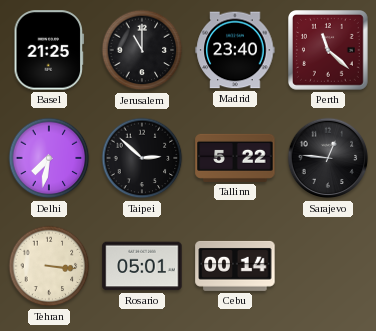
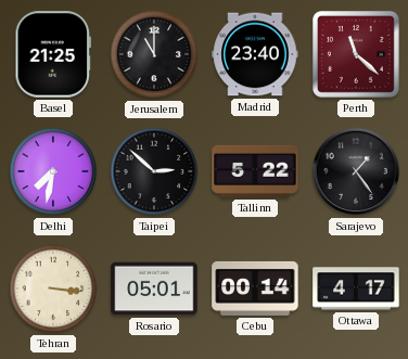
Sarajevo: 12:46 -> 1:24
Ottawa: none -> 4:17
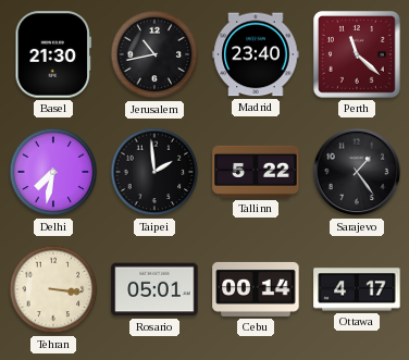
Basel: 21:25 -> 21:30
Jerusalem: 11:00 -> 10:43
Taipei: 2:52 -> 1:59
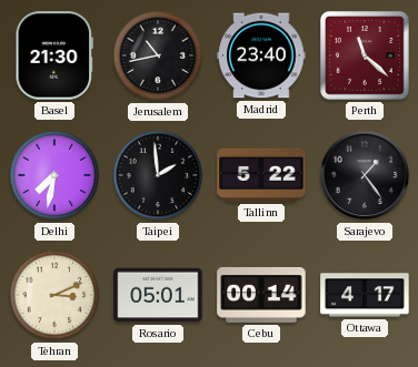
Tehran: 3:16 -> 3:11
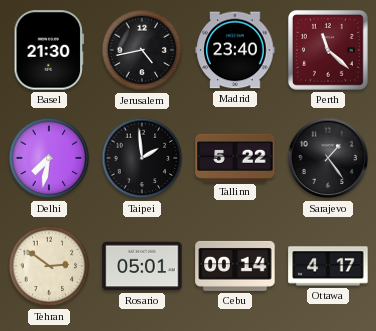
Jerusalem: 10:43 -> 4:43
Tehran: 3:11 -> 2:51
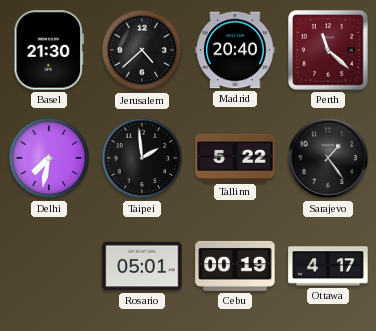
Jerusalem: 4:43 -> 4:38
Madrid: 23:40 -> 20:40
Tehran: 2:51 -> none
Cebu: 00:14 -> 00:19
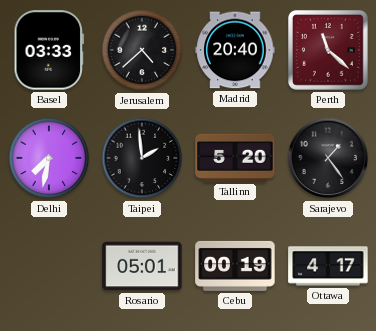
Basel: 21:30 -> 03:33
Tallinn: 5:22 -> 5:20
